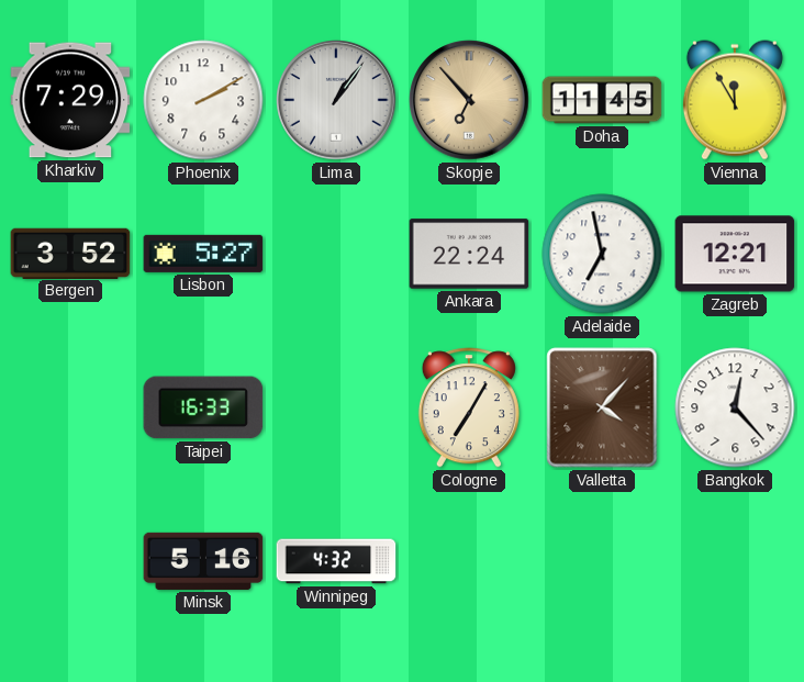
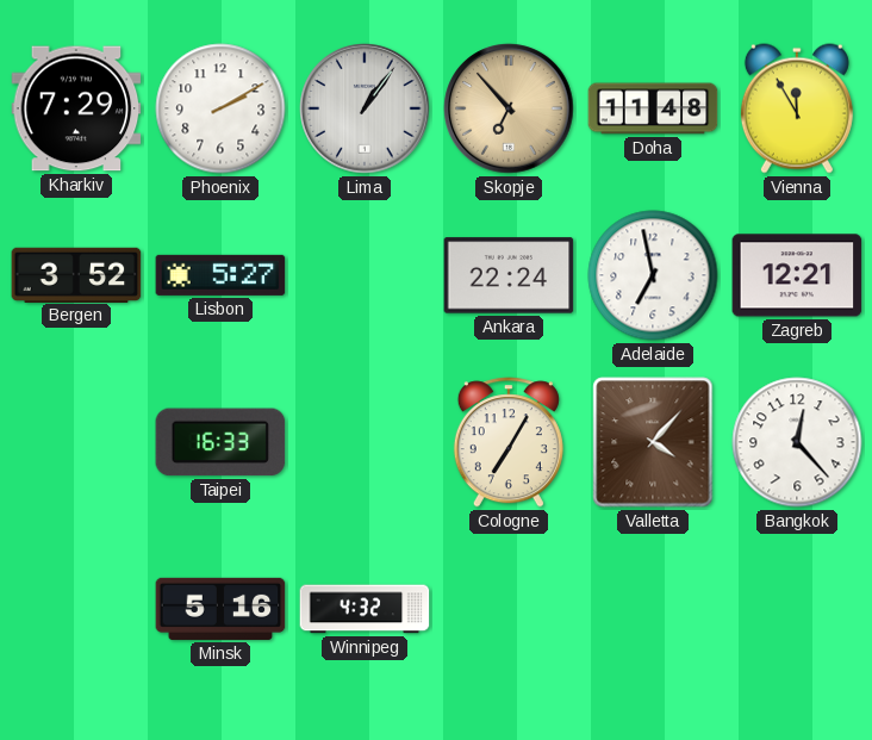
Doha: 11:45 -> 11:48
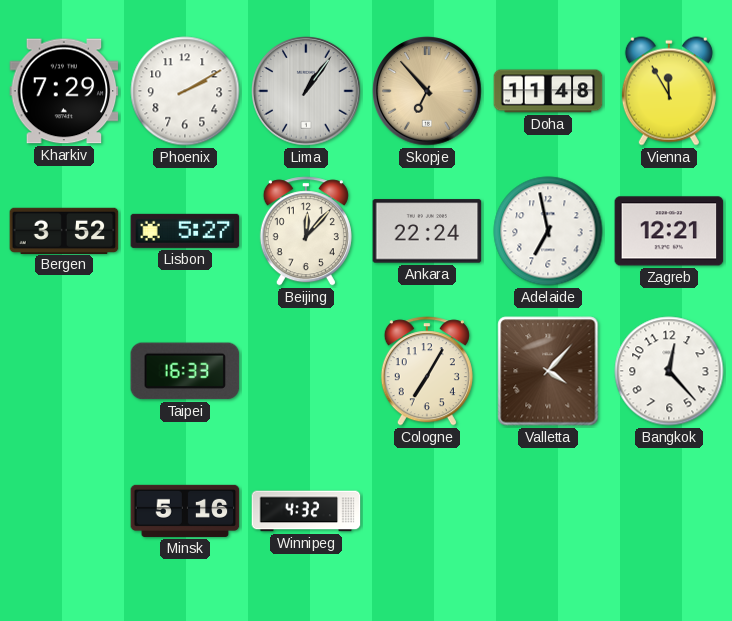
Beijing: none -> 12:07
